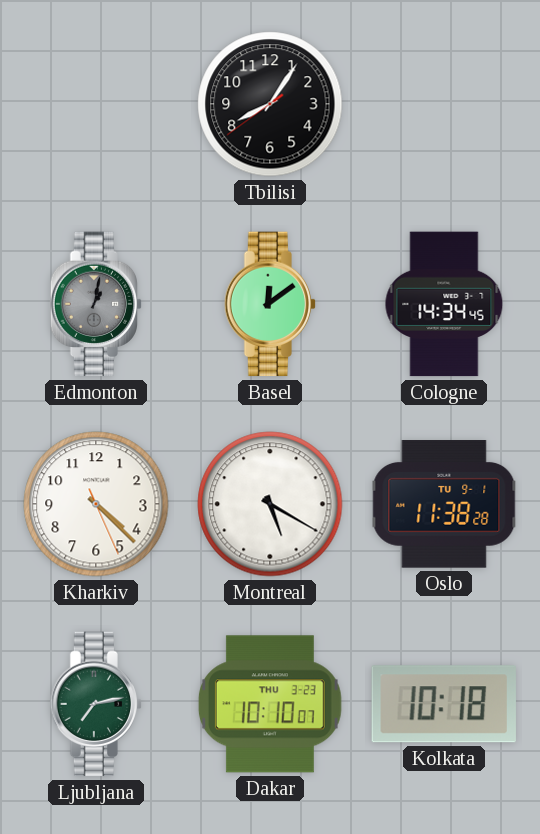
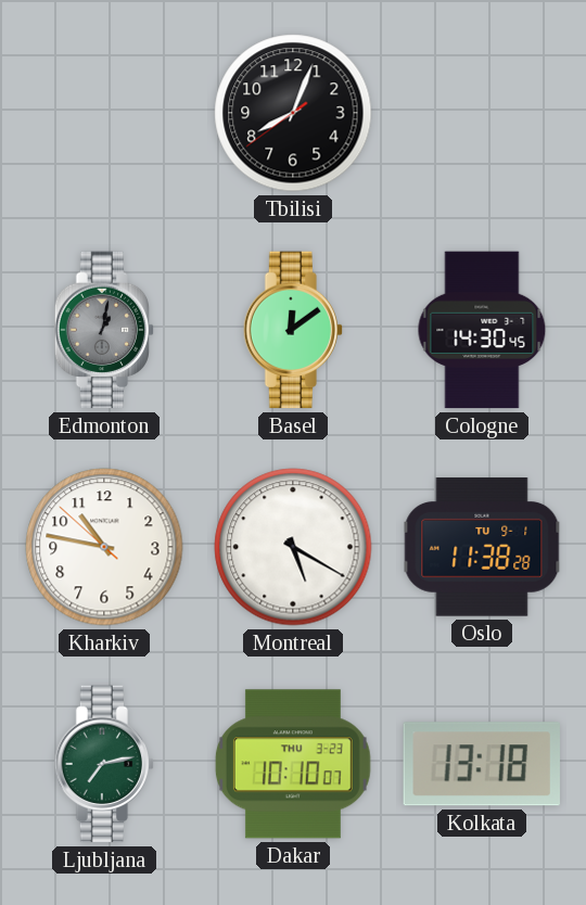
Tbilisi: 8:05 -> 8:03
Cologne: 14:34 -> 14:30
Kharkiv: 4:22 -> 10:46
Kolkata: 10:18 -> 13:18
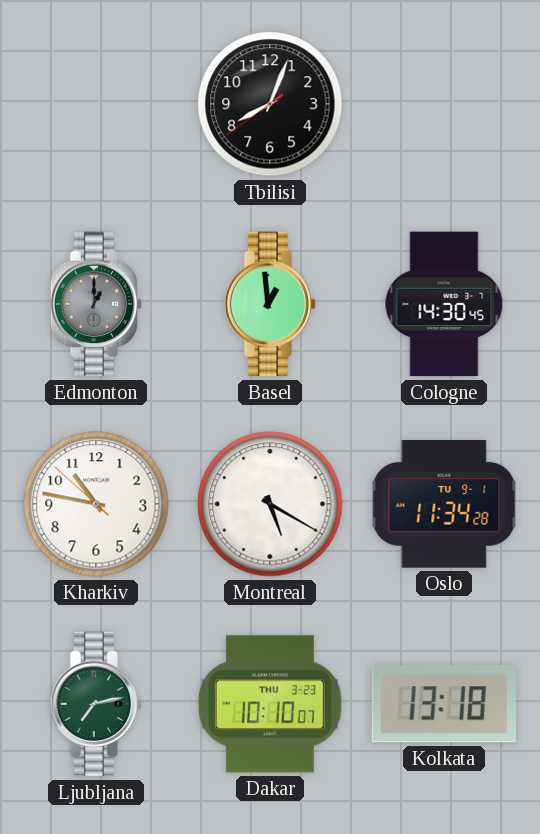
Edmonton: 1:02 -> 1:00
Basel: 12:09 -> 12:59
Oslo: 11:38 -> 11:34
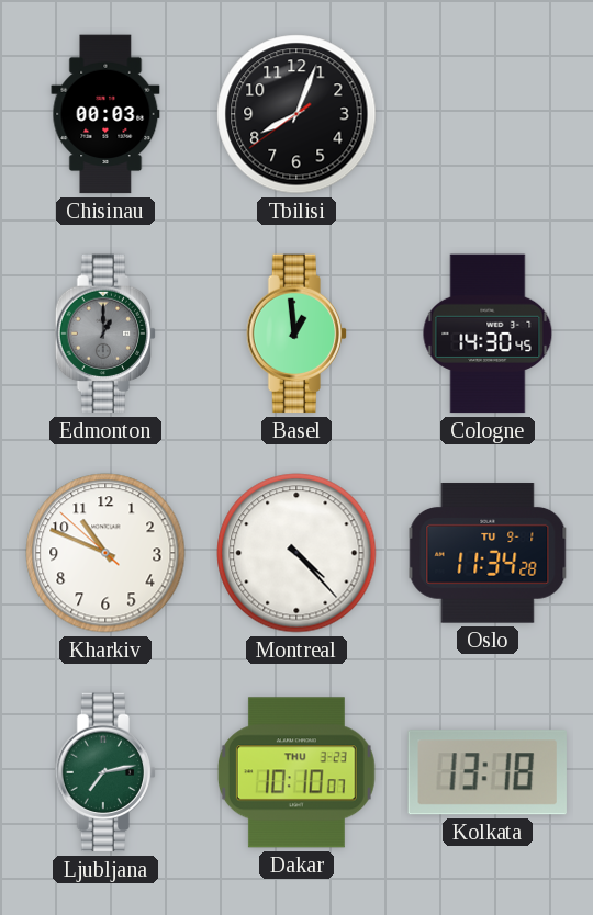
Chisinau: none -> 00:03
Kharkiv: 10:46 -> 10:48
Montreal: 5:20 -> 4:23
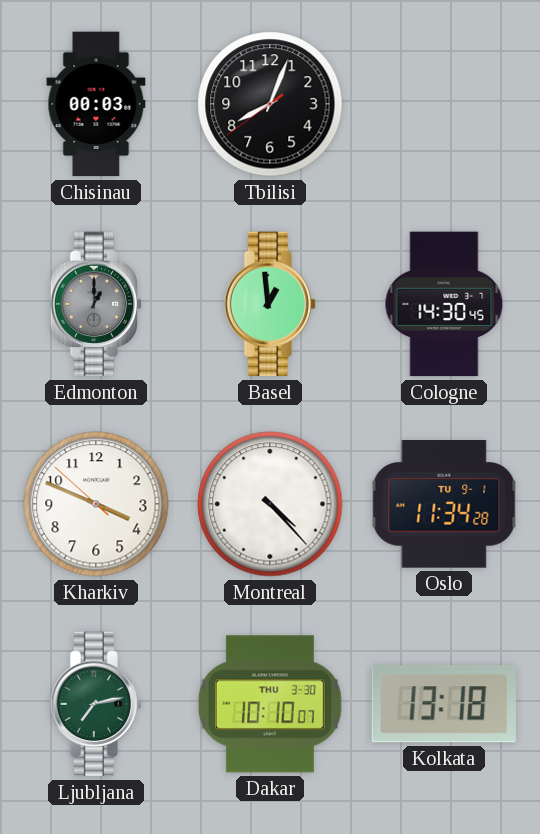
Kharkiv: 10:48 -> 3:48
Dakar date: THU 3-23 -> THU 3-30
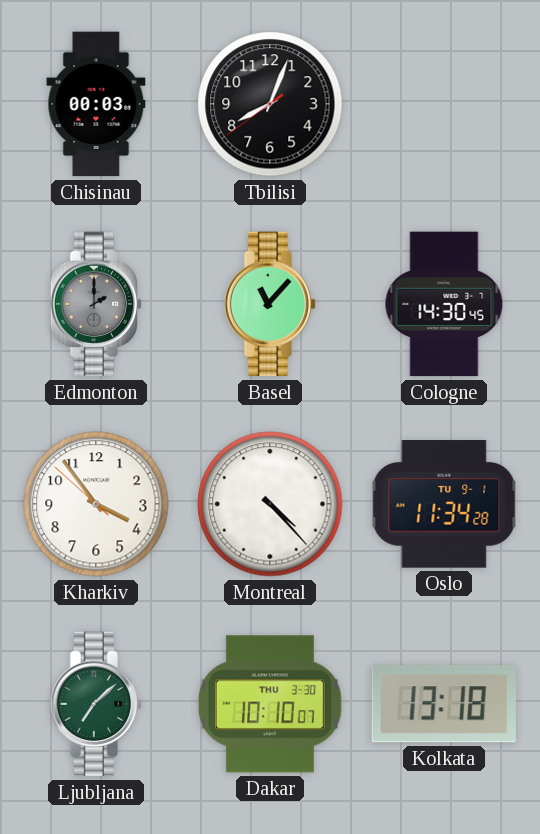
Edmonton: 1:00 -> 2:00
Basel: 12:59 -> 11:07
Kharkiv: 3:48 -> 3:53
Ljubljana: 7:13 -> 7:08
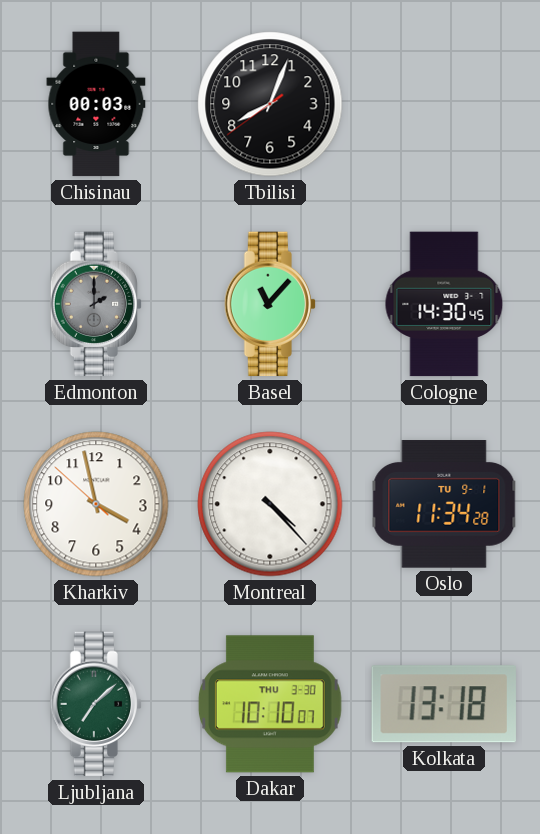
Kharkiv: 3:53 -> 3:57
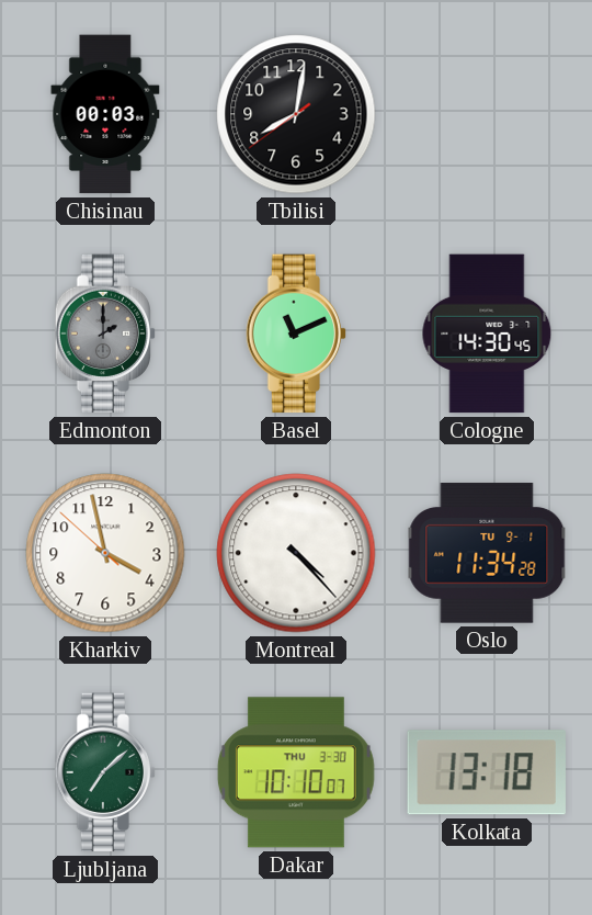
Tbilisi: 8:03 -> 8:01
Basel: 11:07 -> 11:11
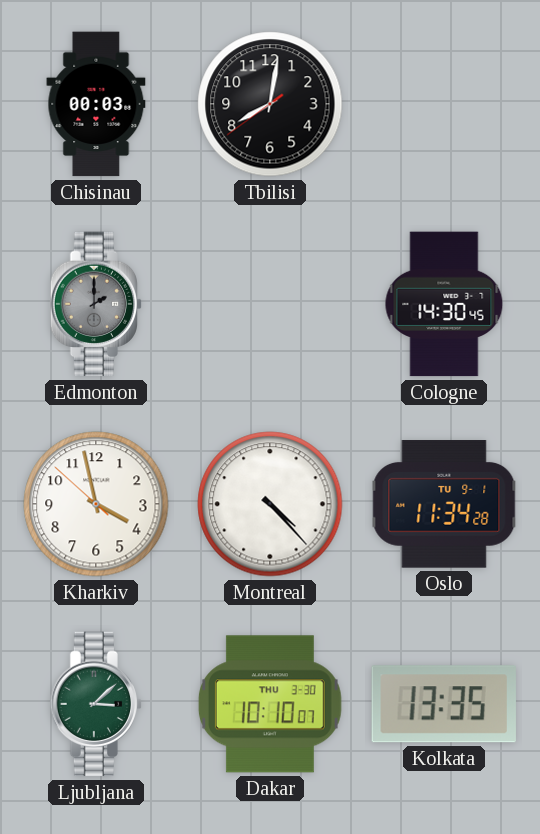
Basel: 11:11 -> none
Ljubljana: 7:08 -> 3:08
Kolkata: 13:18 -> 13:35
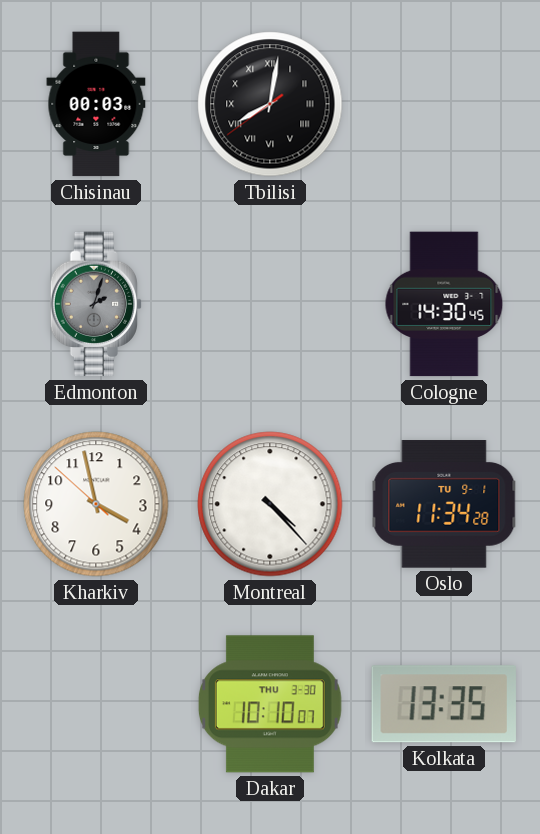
Tbilisi numerals: Arabic -> Roman
Edmonton: 2:00 -> 2:03
Ljubljana: 3:08 -> none
